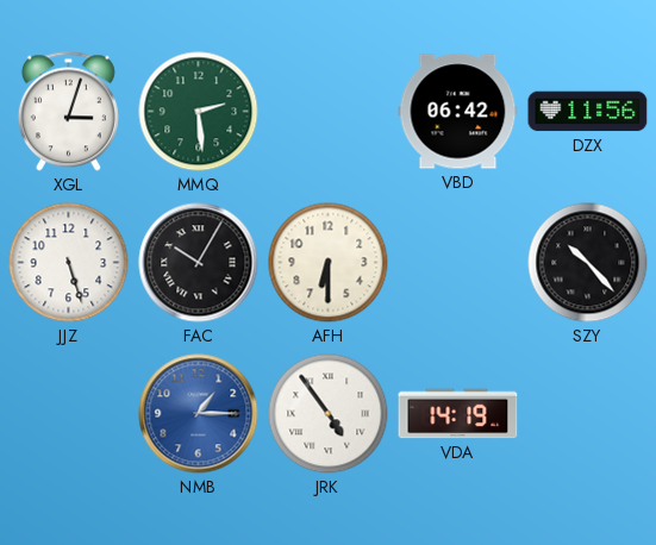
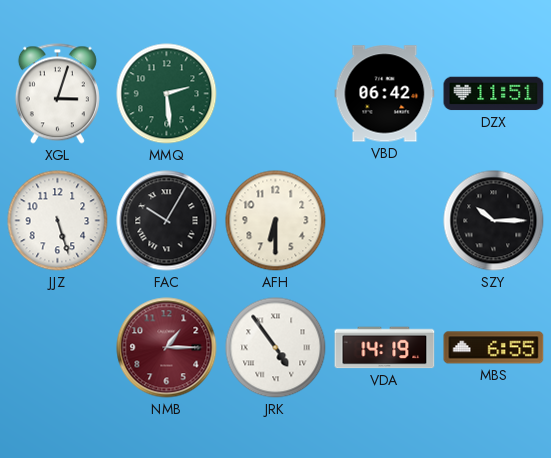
DZX: 11:56 -> 11:51
SZY: 10:23 -> 10:15
NMB dial: blue -> burgundy
MBS: none -> 6:55
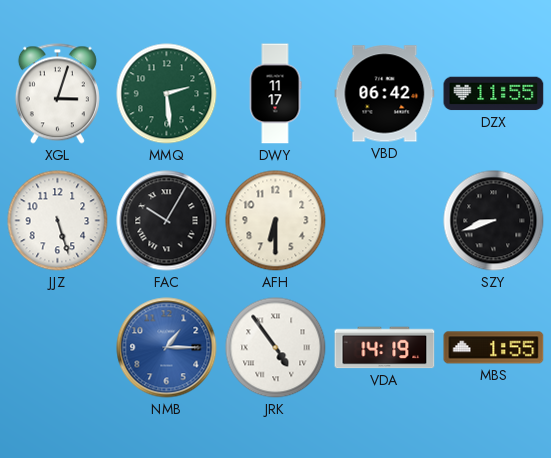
DWY: none -> 11:17
DZX: 11:51 -> 11:55
SZY: 10:15 -> 8:42
NMB dial: burgundy -> blue
MBS: 6:55 -> 1:55
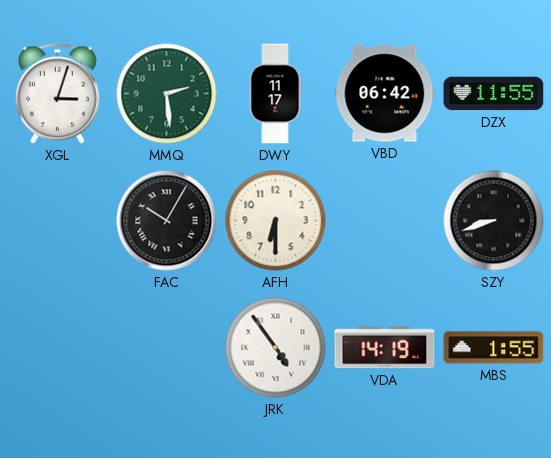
JJZ: 5:27 -> none
NMB: 1:15 -> none
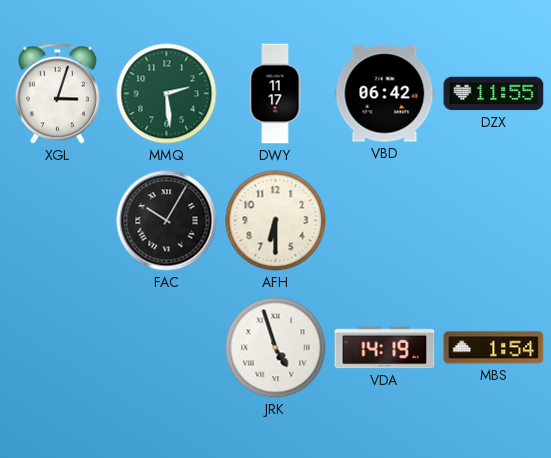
SZY: 8:42 -> none
JRK: 4:54 -> 4:57
MBS: 1:55 -> 1:54
